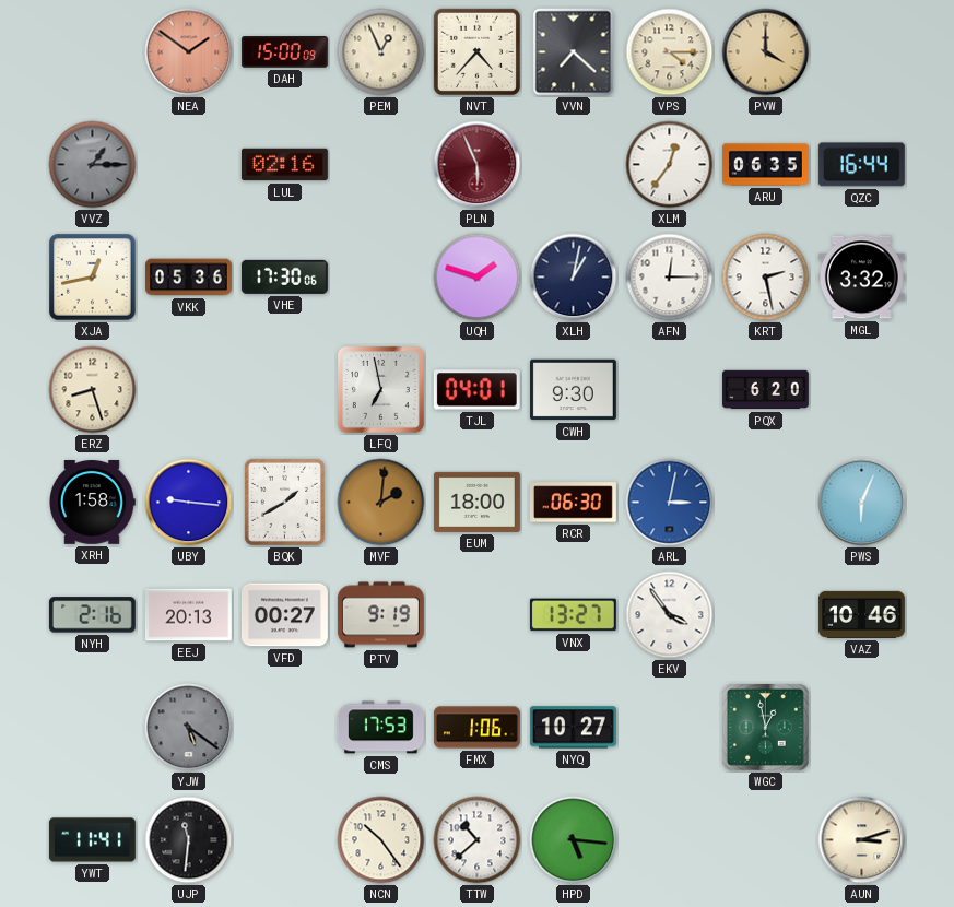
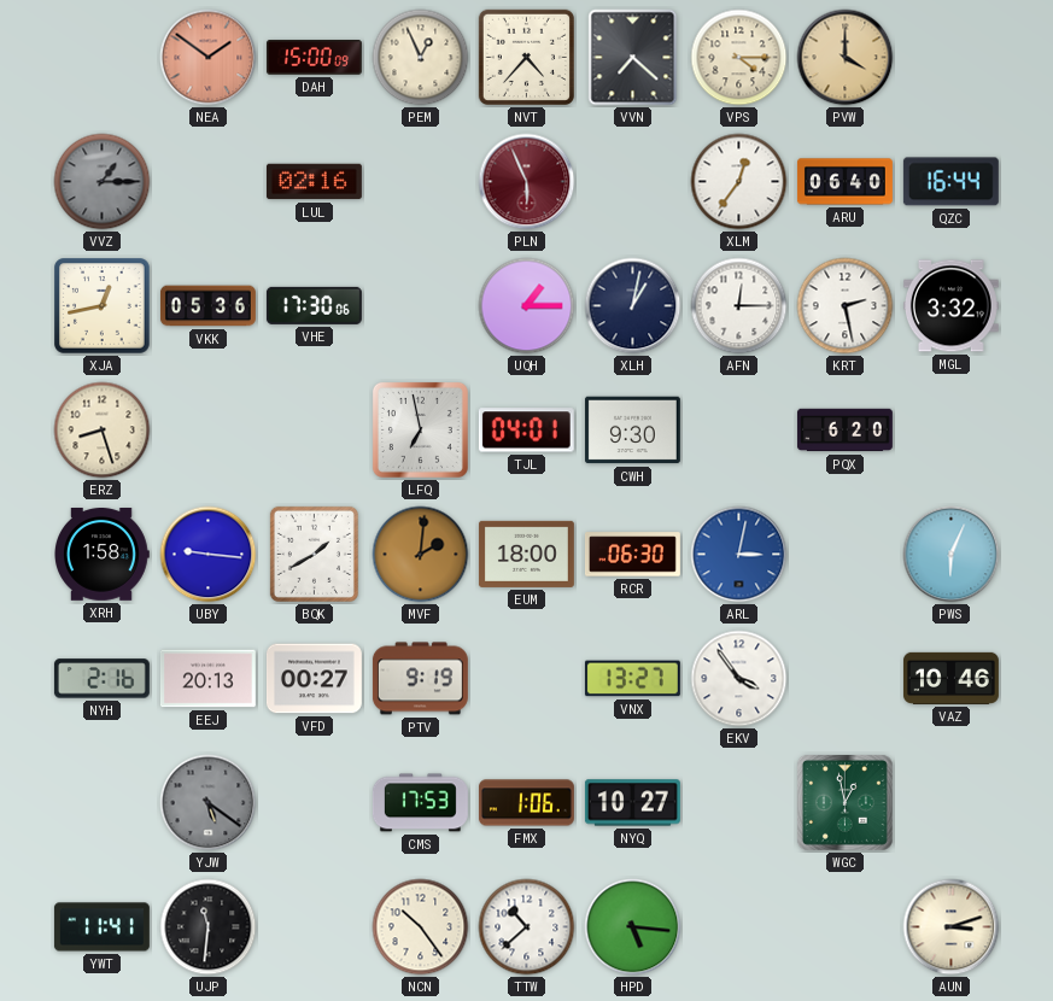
ARU: 06:35 -> 06:40
UQH: 1:48 -> 1:15
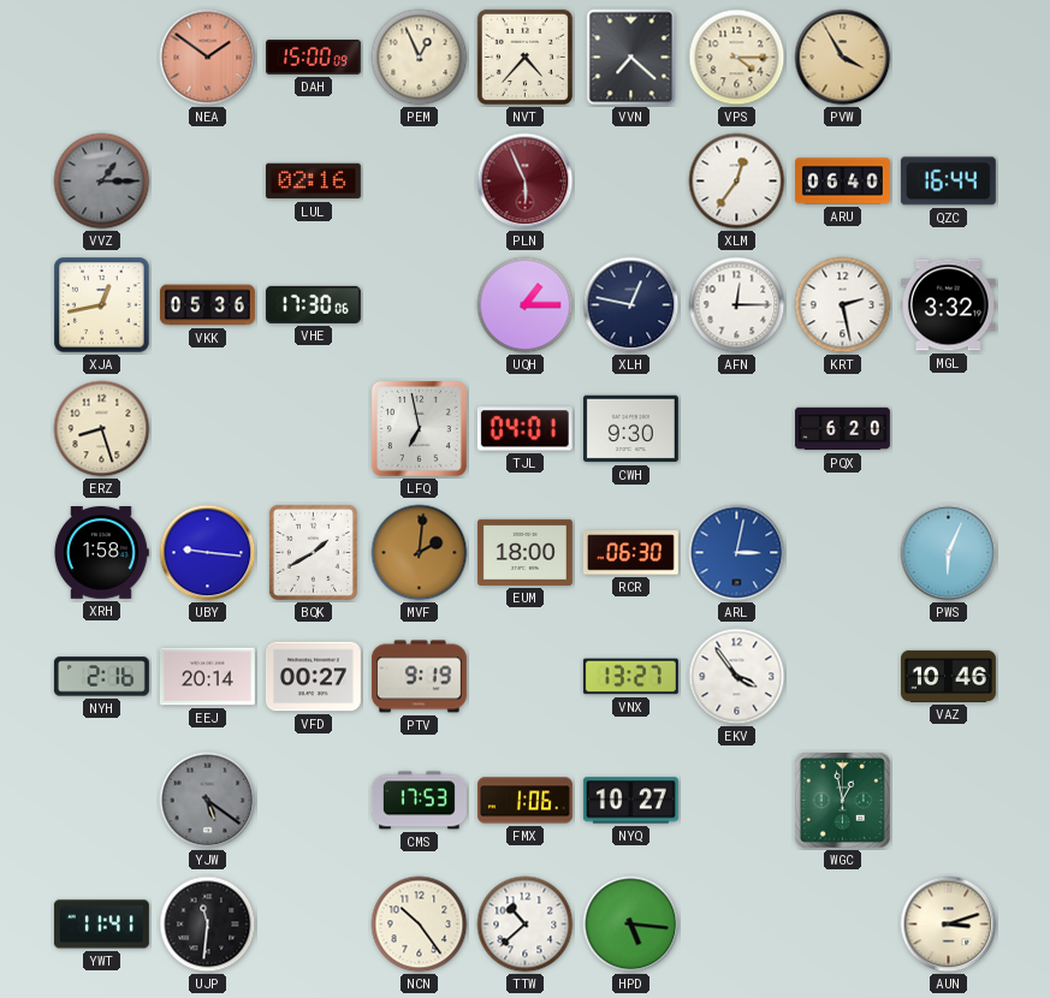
PVW: 4:00 -> 3:55
XLH: 1:02 -> 12:47
EEJ: 20:13 -> 20:14
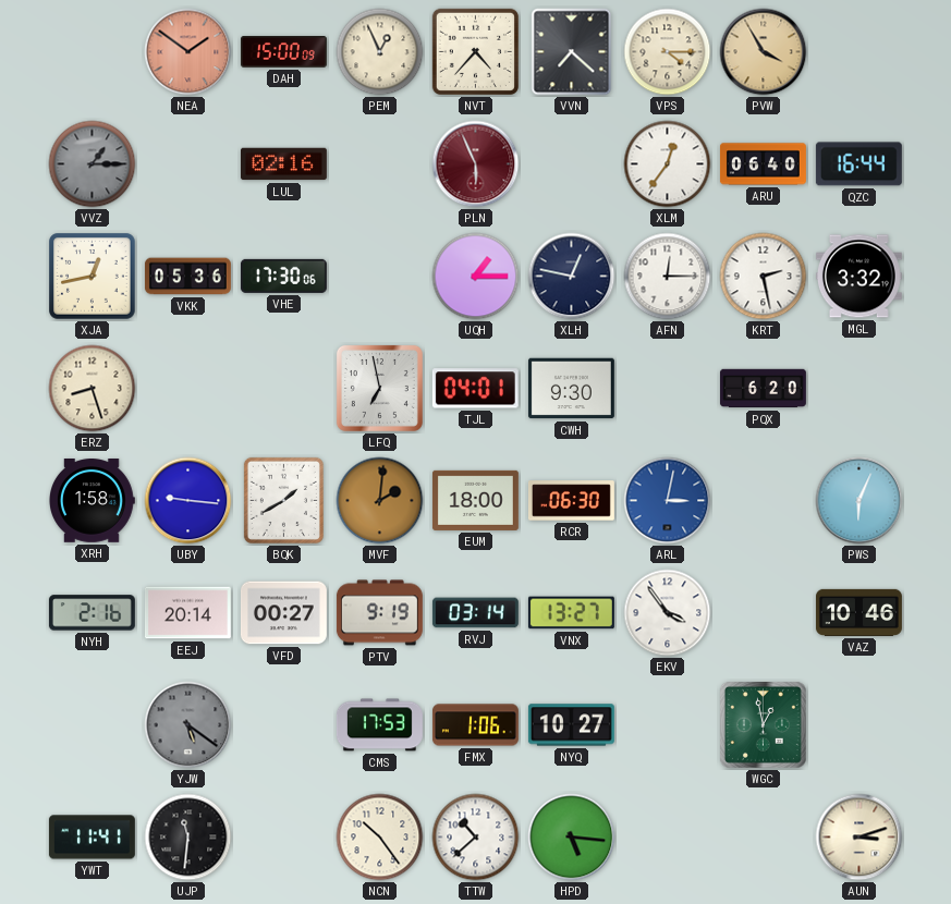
RVJ: none -> 03:14
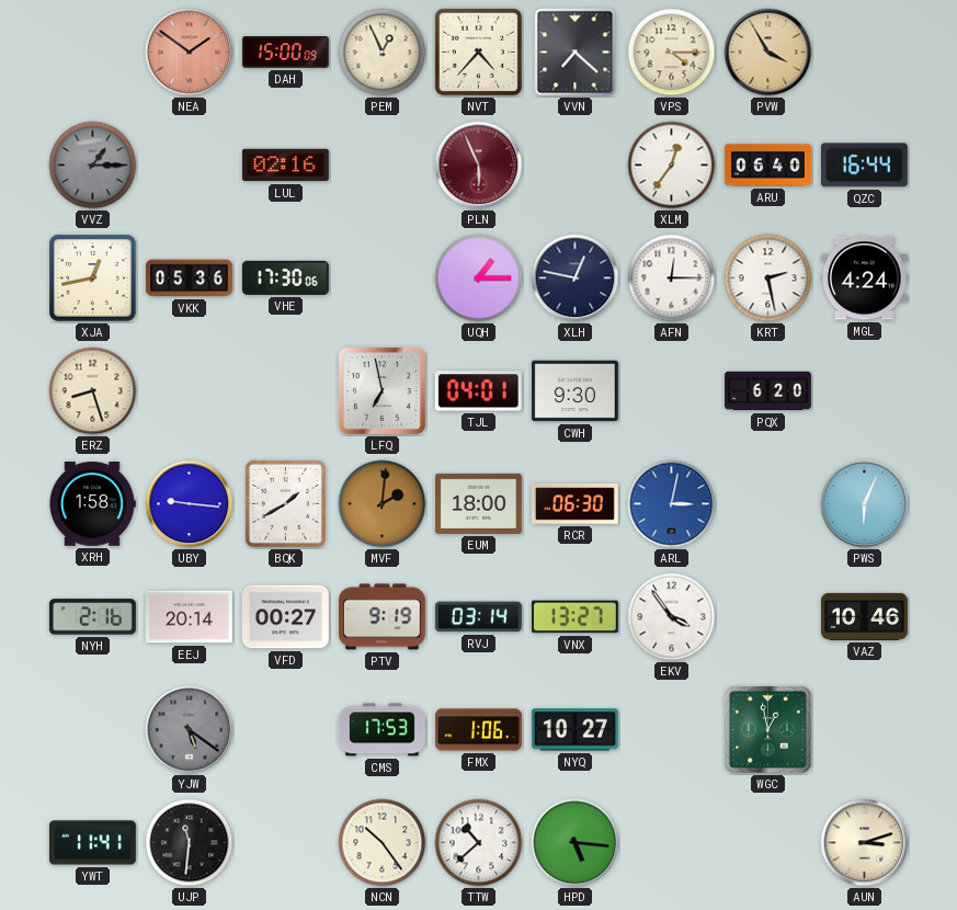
MGL: 3:32 -> 4:24
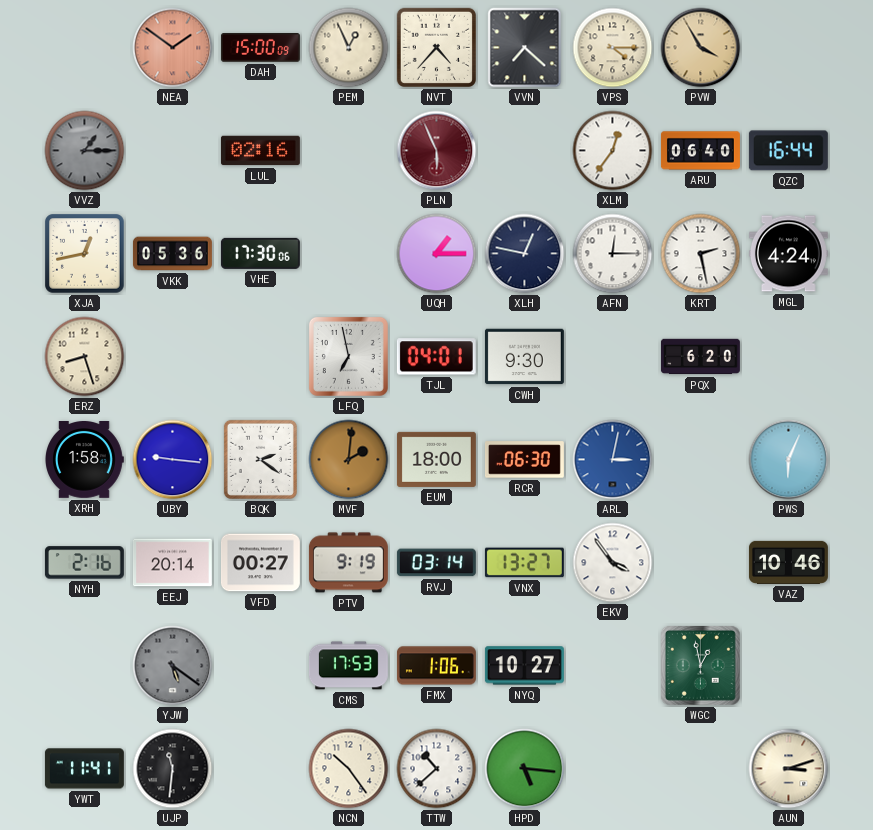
BQK: 1:40 -> 2:21
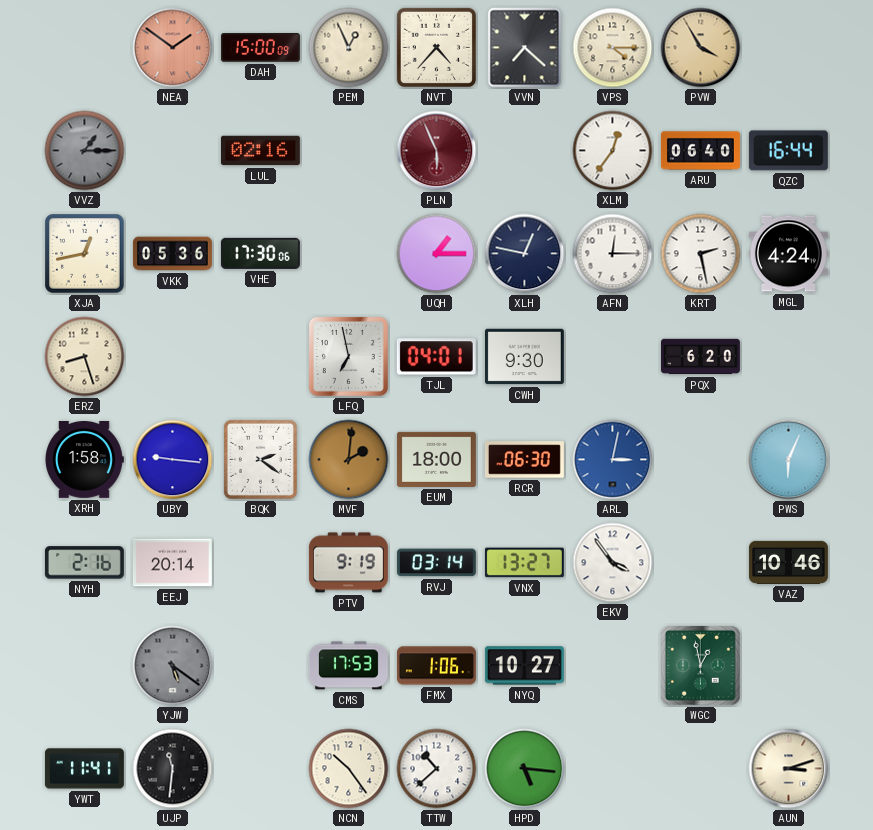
VFD: 00:27 -> none
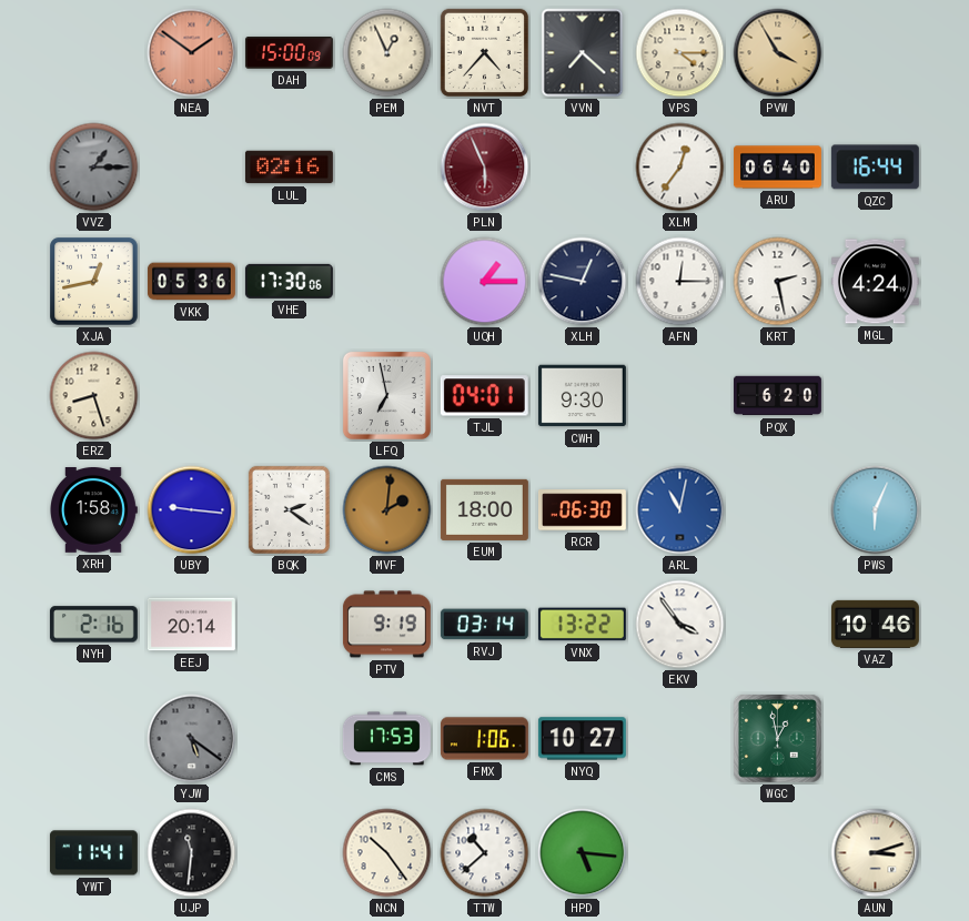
ARL: 3:02 -> 11:02
VNX: 13:27 -> 13:22
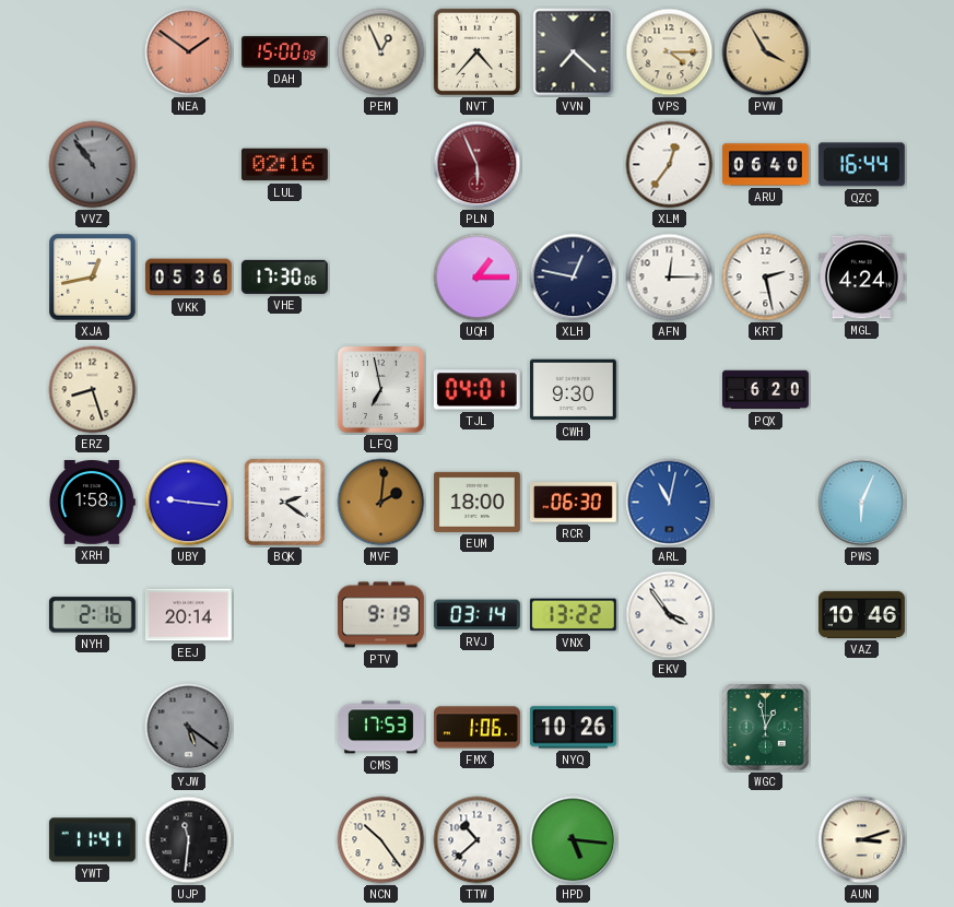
VVZ: 1:15 -> 10:54
NYQ: 10:27 -> 10:26
